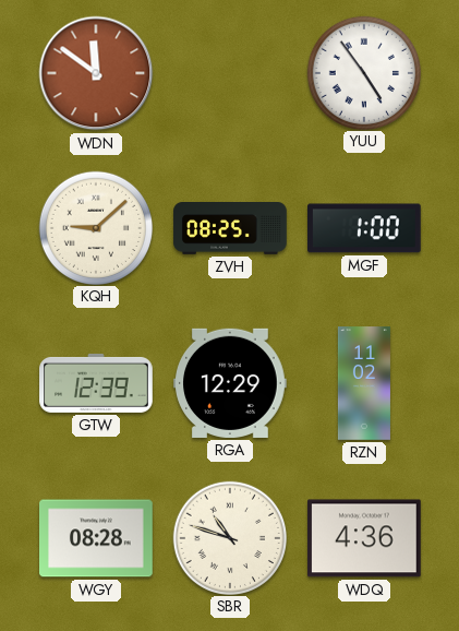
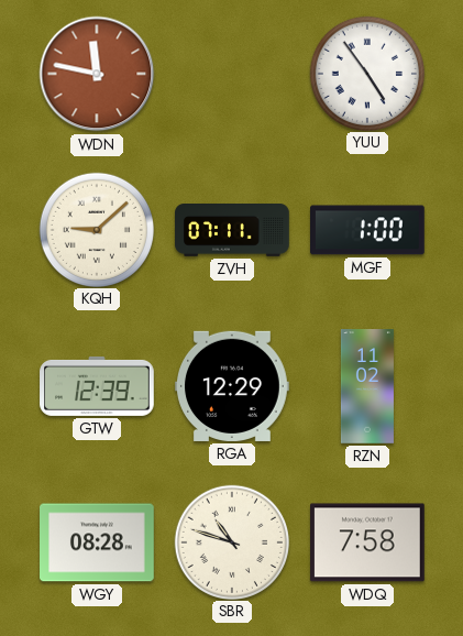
WDN: 11:51 -> 11:47
ZVH: 08:25 -> 07:11
WDQ: 4:36 -> 7:58
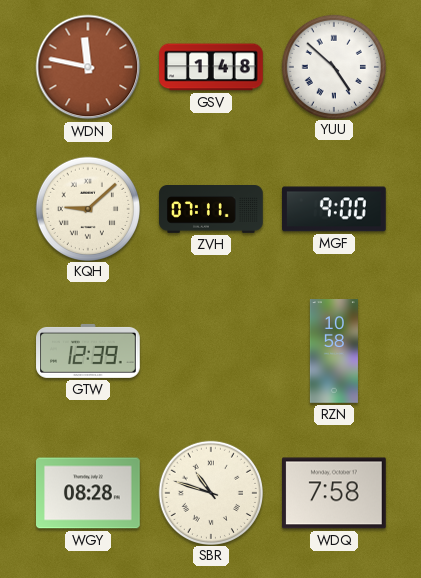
GSV: none -> 1:48
YUU: 4:54 -> 4:52
MGF: 1:00 -> 9:00
RGA: 12:29 -> none
RZN: 11:02 -> 10:58
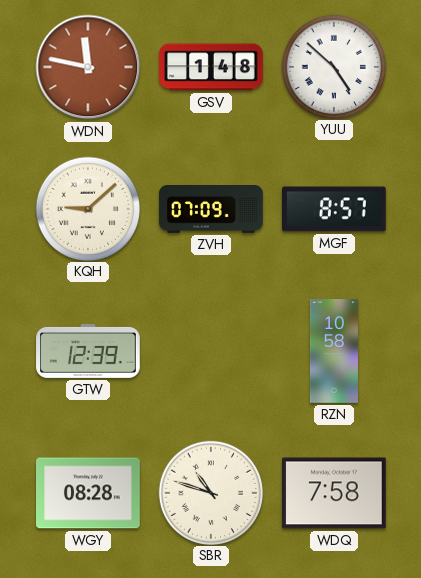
ZVH: 07:11 -> 07:09
MGF: 9:00 -> 8:57
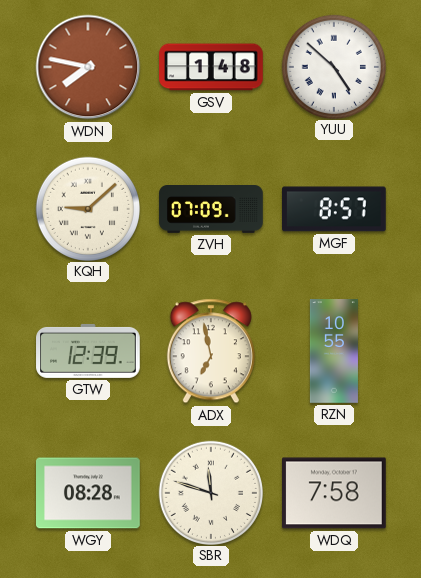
WDN: 11:47 -> 7:47
ADX: none -> 6:58
RZN: 10:58 -> 10:55
SBR: 10:48 -> 11:48
